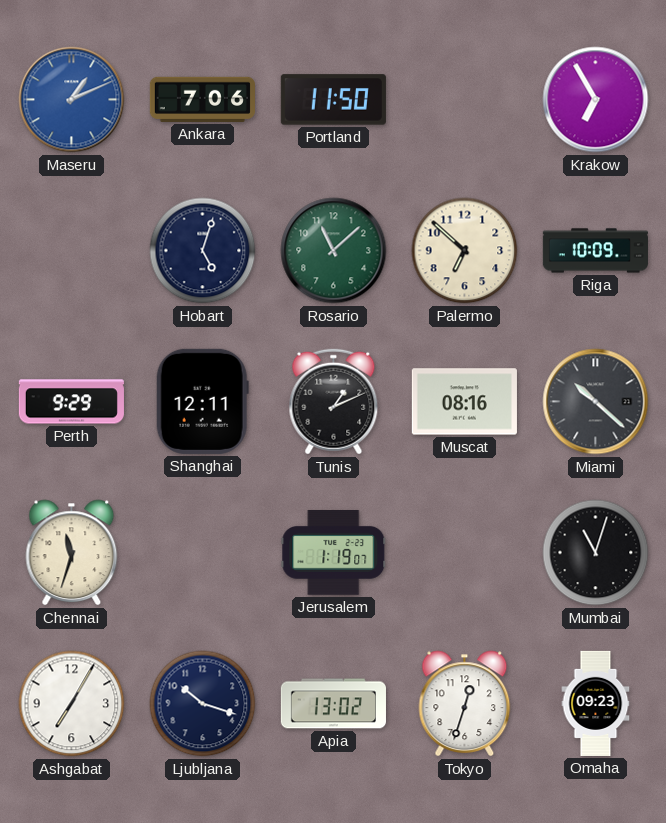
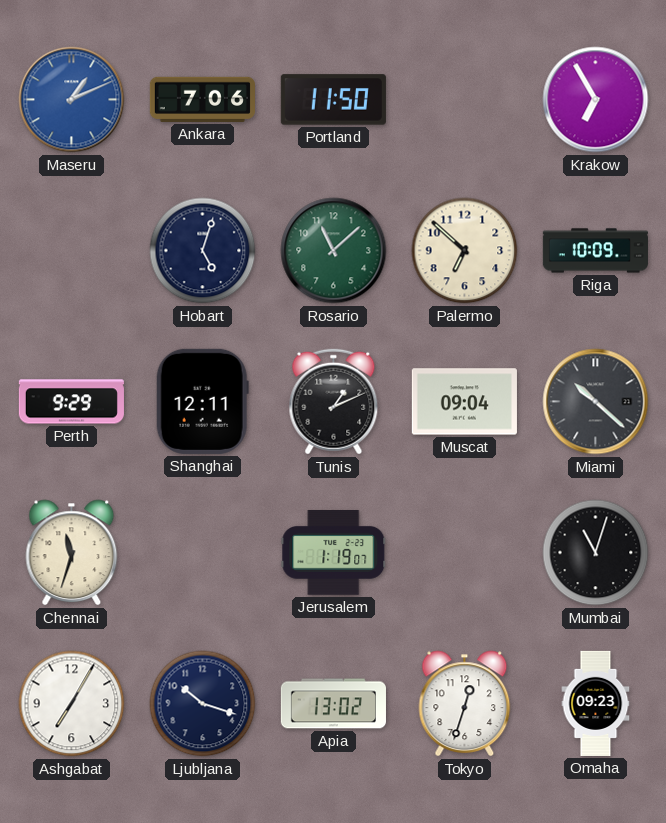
Muscat: 08:16 -> 09:04
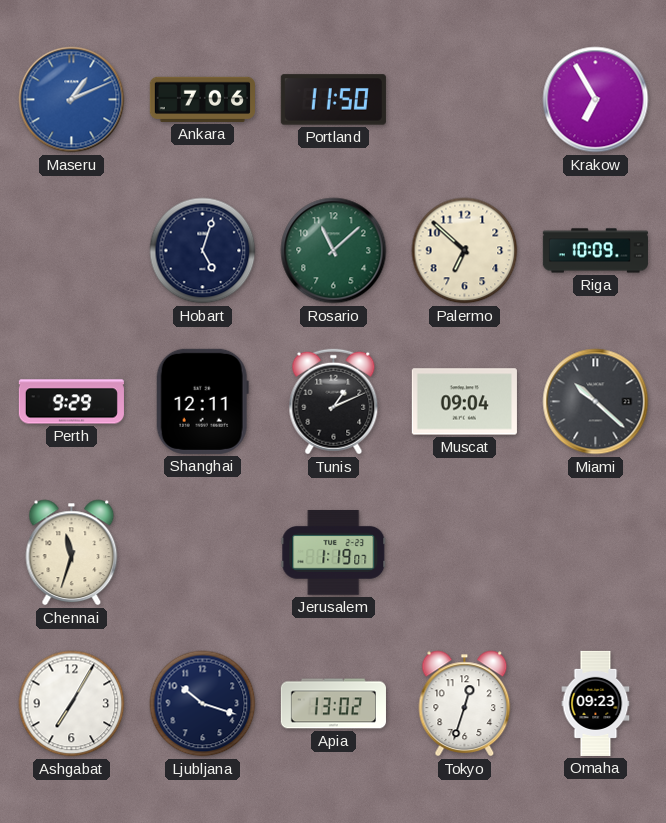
Mumbai: 11:03 -> none
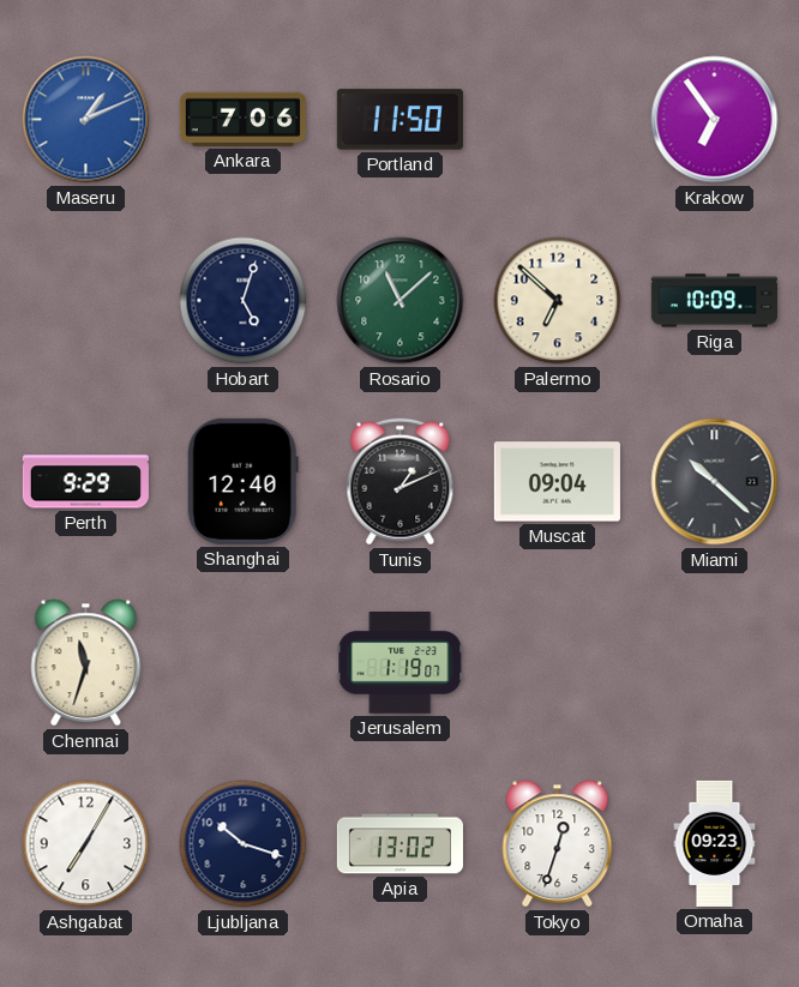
Krakow: 6:55 -> 6:54
Shanghai: 12:11 -> 12:40
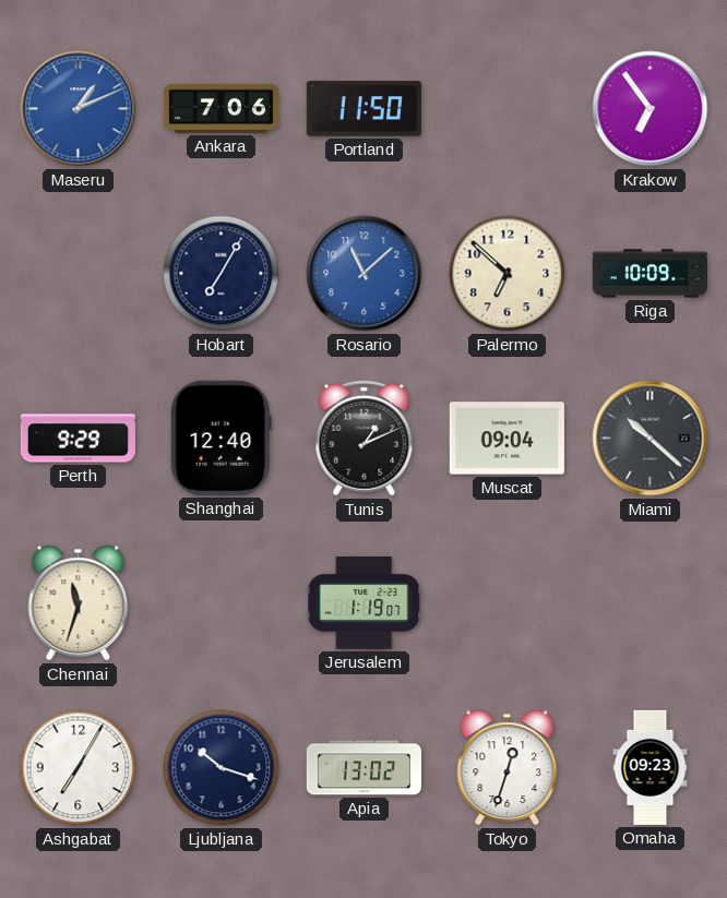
Hobart: 5:03 -> 7:05
Rosario dial: green -> blue
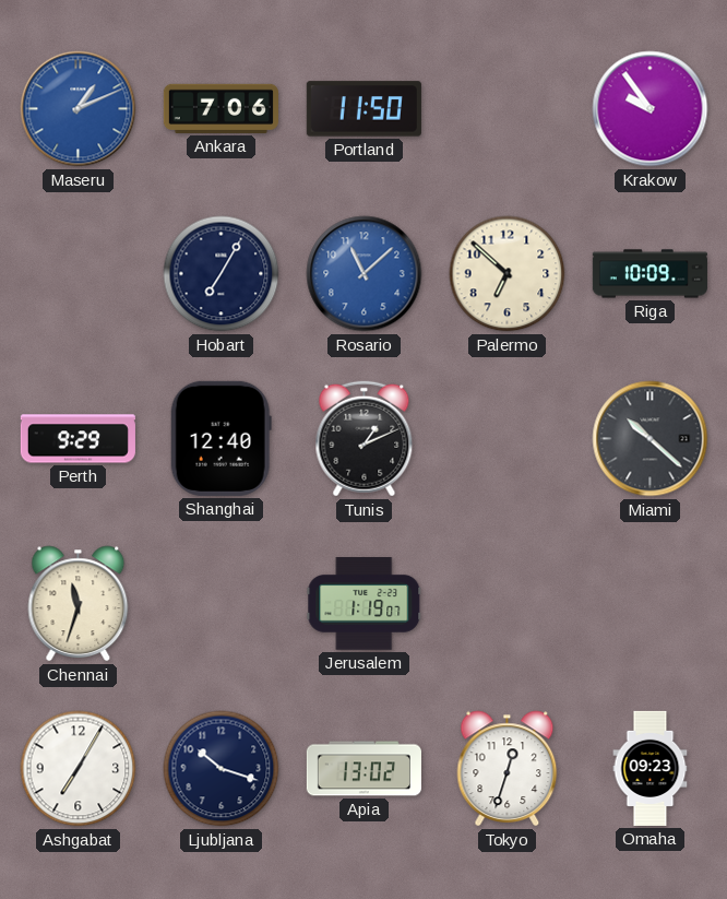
Krakow: 6:54 -> 9:54
Muscat: 09:04 -> none
